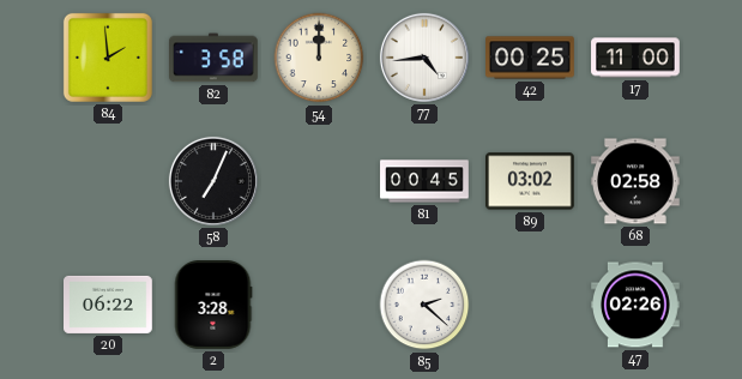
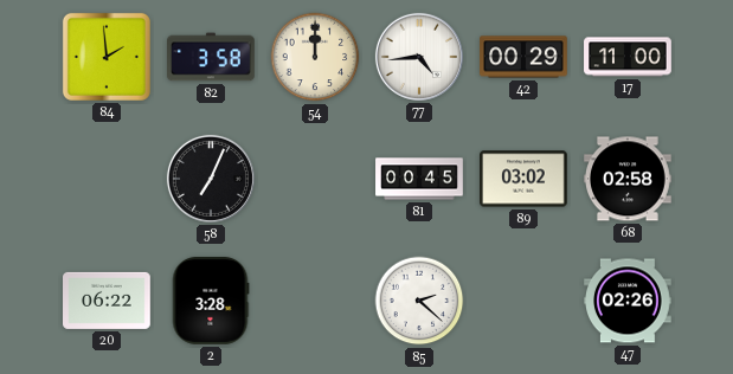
42: 00:25 -> 00:29
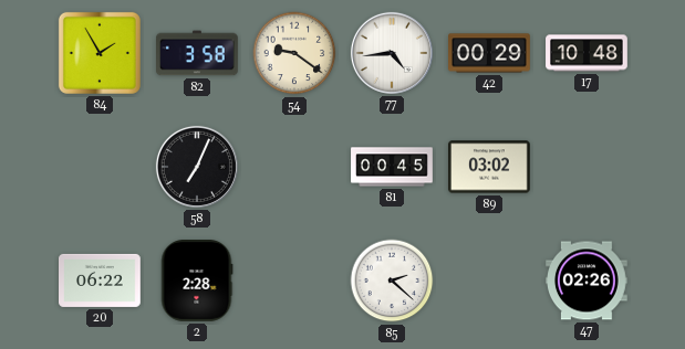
84: 1:59 -> 1:55
54: 12:00 -> 9:21
17: 11:00 -> 10:48
68: 02:58 -> none
2: 3:28 -> 2:28
